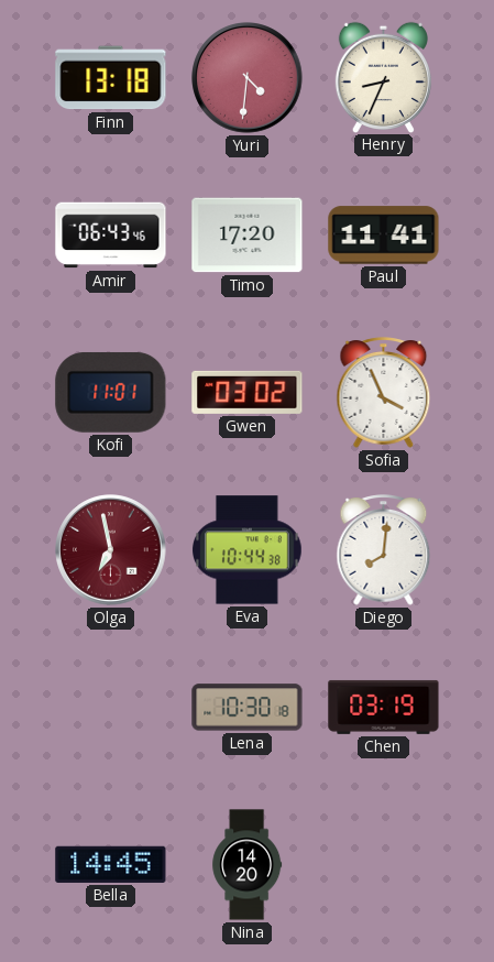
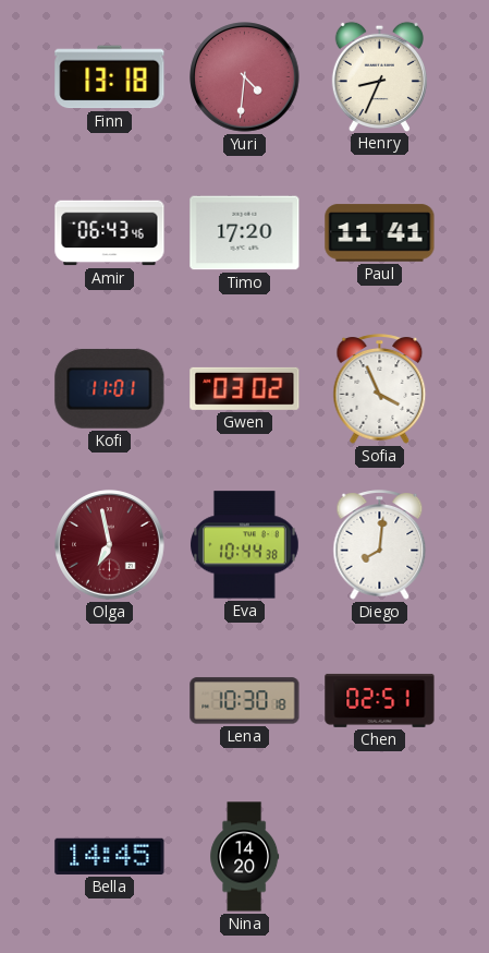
Chen: 03:19 -> 02:51
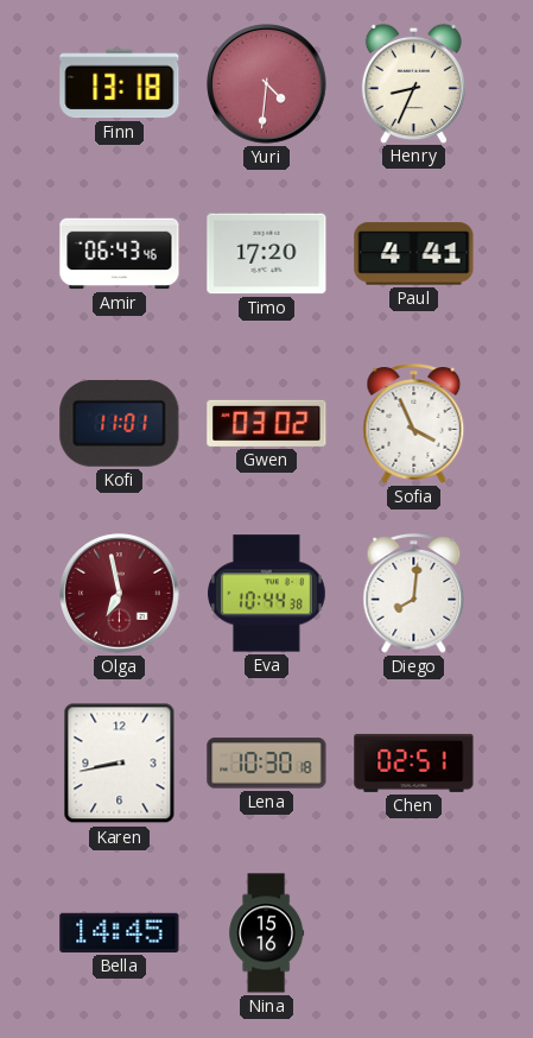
Paul: 11:41 -> 4:41
Karen: none -> 8:43
Nina: 14:20 -> 15:16
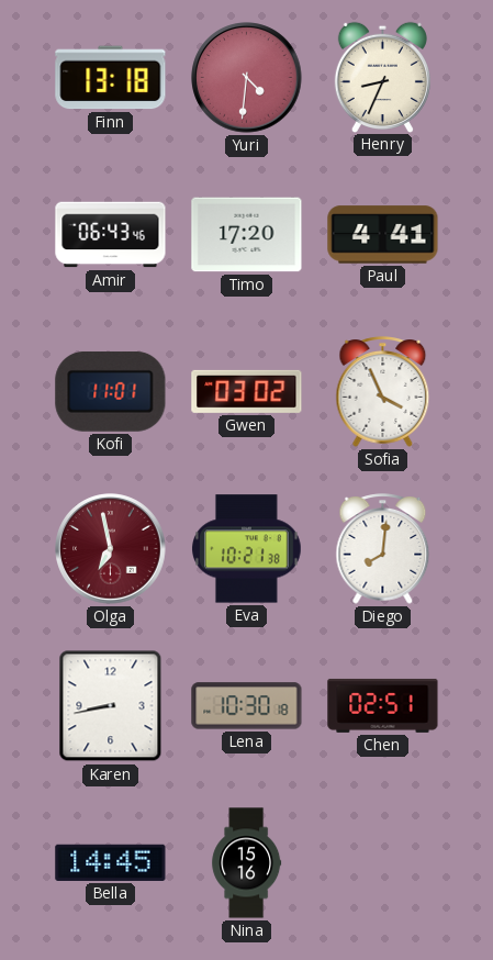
Eva: 10:44 -> 10:21
